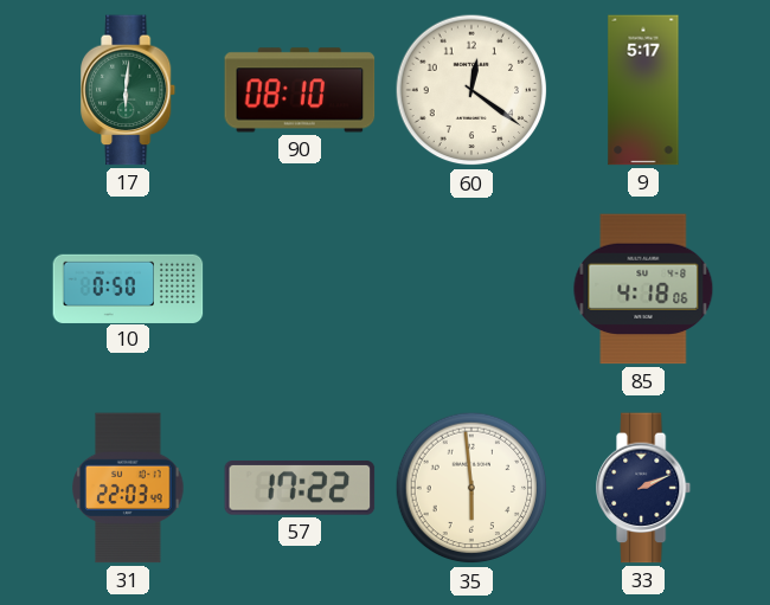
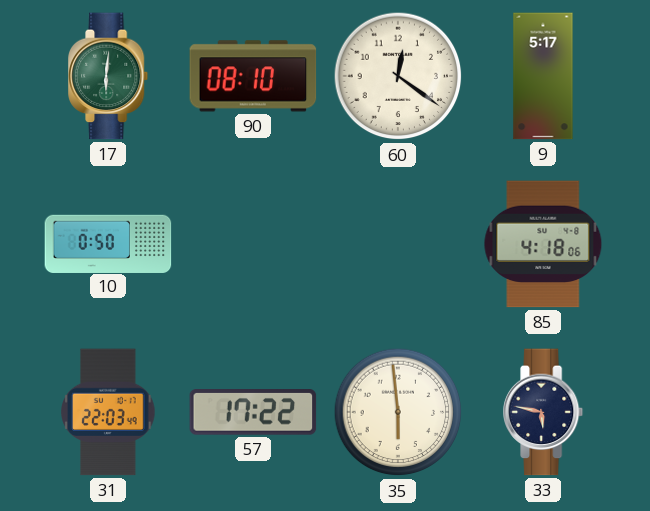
33: 2:11 -> 5:47
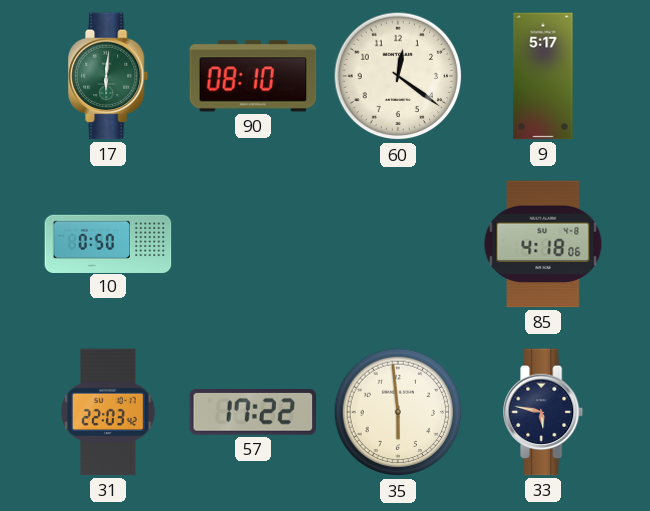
31: 22:03:49 -> 22:03:42
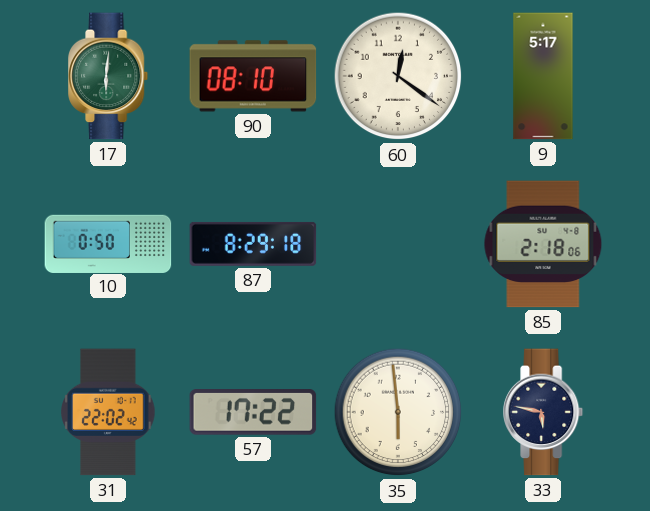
87: none -> 8:29
85: 4:18 -> 2:18
31: 22:03 -> 22:02
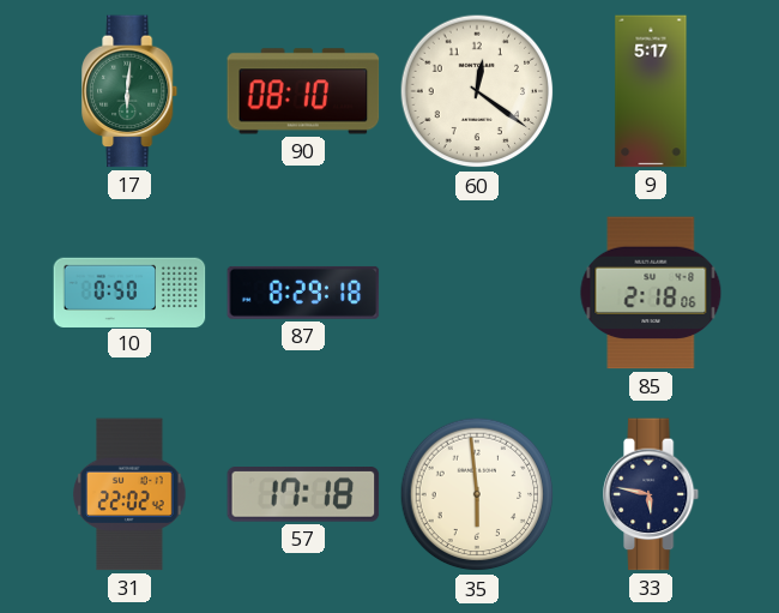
57: 17:22 -> 17:18
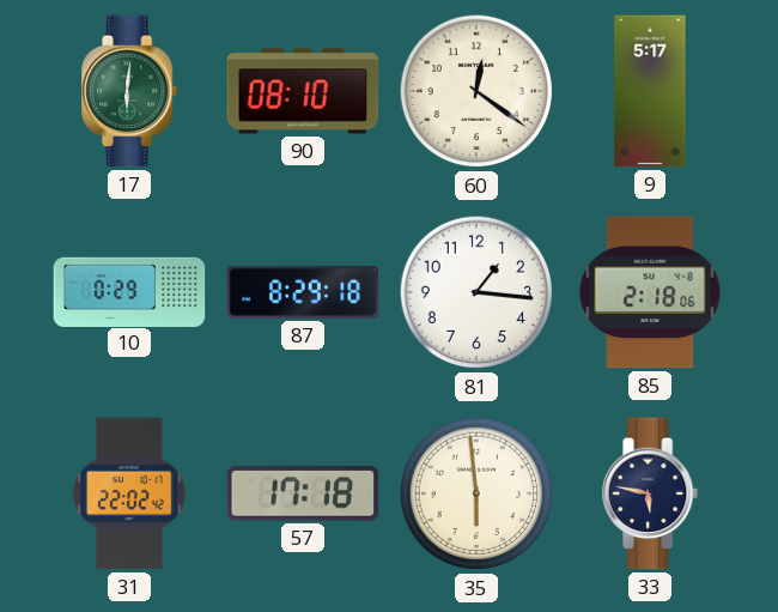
10: 0:50 -> 0:29
81: none -> 1:16
